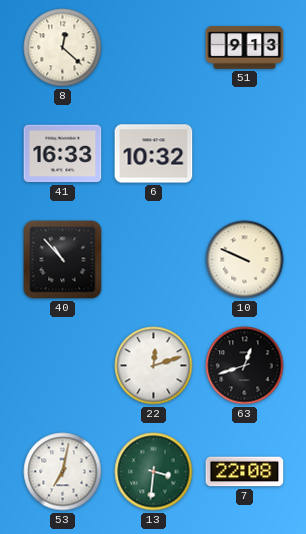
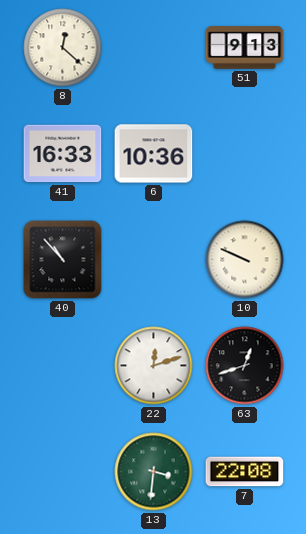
6: 10:32 -> 10:36
53: 7:02 -> none
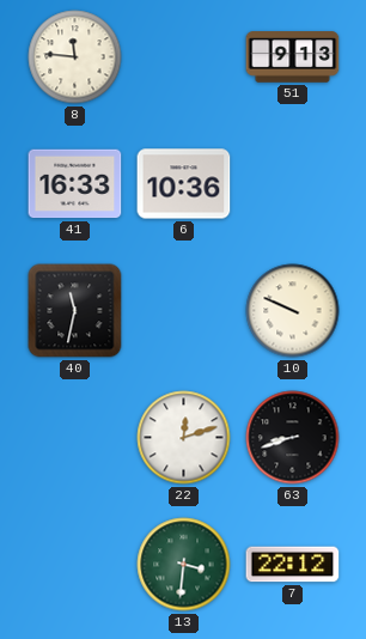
8: 12:22 -> 11:46
40: 10:53 -> 11:32
63: 12:42 -> 8:42
7: 22:08 -> 22:12
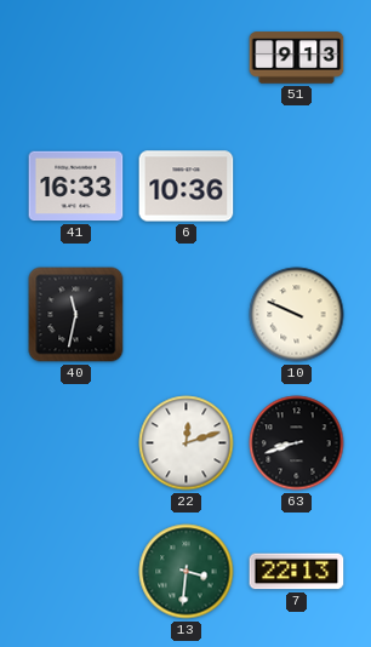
8: 11:46 -> none
7: 22:12 -> 22:13
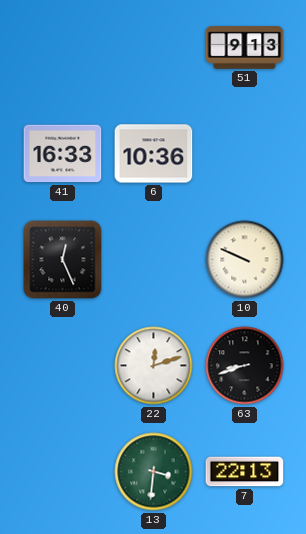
40: 11:32 -> 12:26
